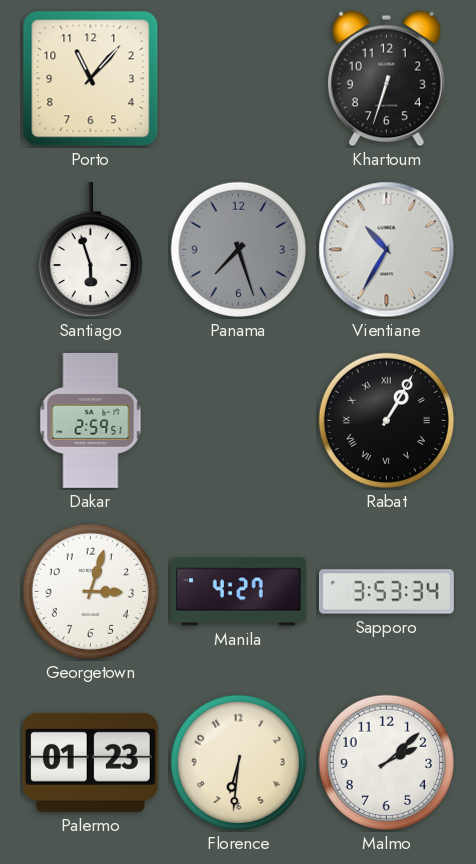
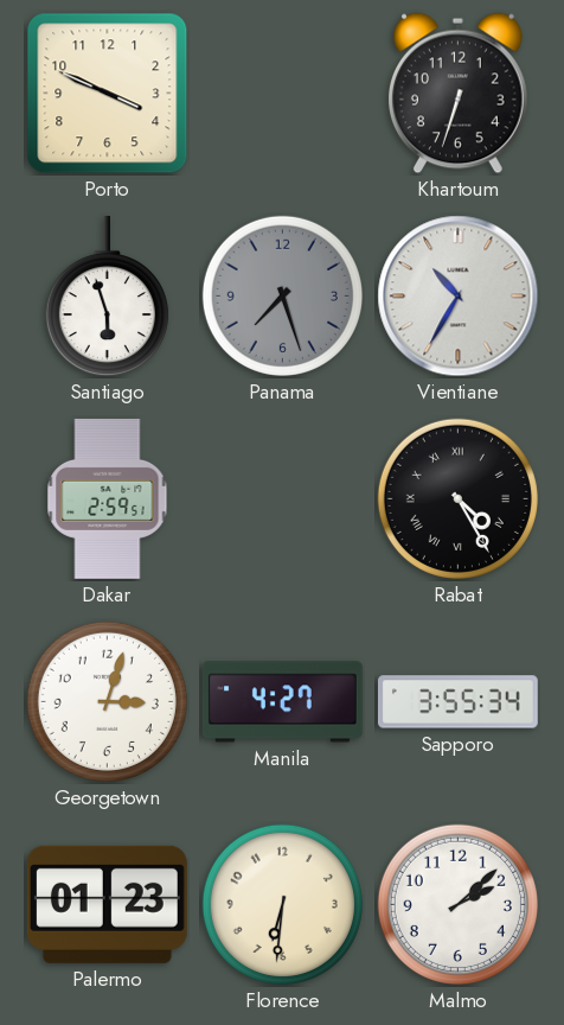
Porto: 11:07 -> 3:49
Rabat: 1:05 -> 4:25
Sapporo: 3:53 -> 3:55
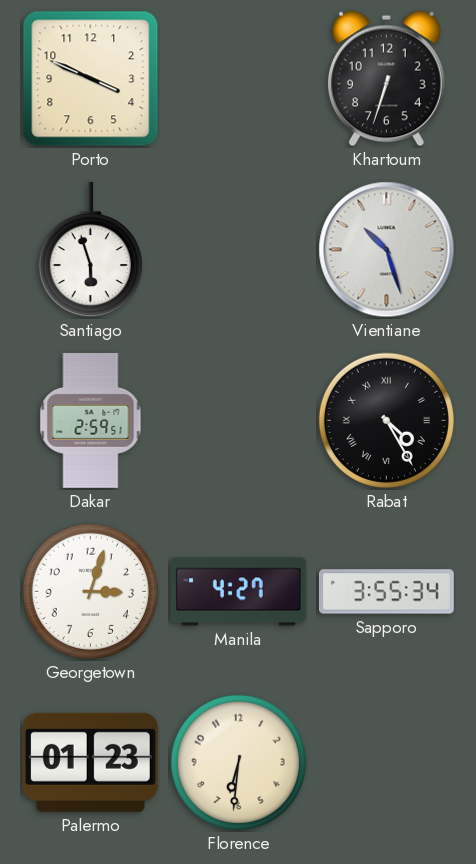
Panama: 7:27 -> none
Vientiane: 10:35 -> 10:27
Malmo: 2:08 -> none
